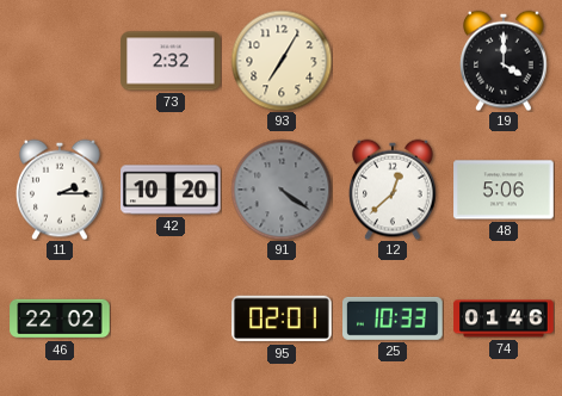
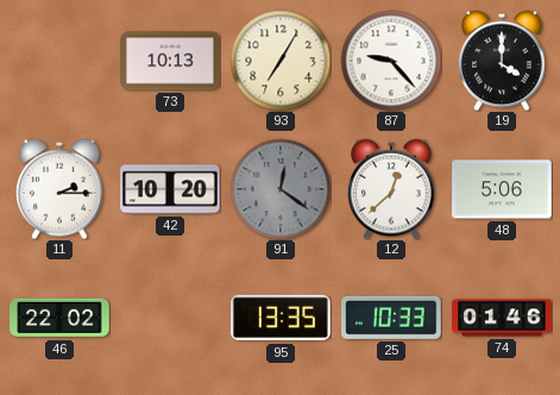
73: 2:32 -> 10:13
87: none -> 9:23
91: 4:21 -> 12:21
95: 02:01 -> 13:35
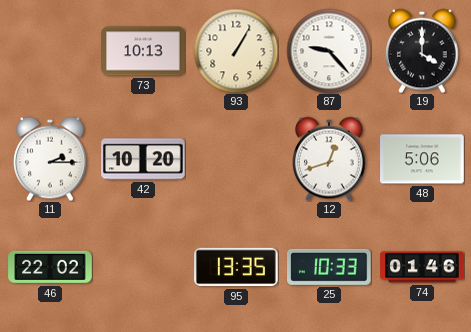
93: 7:05 -> 1:05
91: 12:21 -> none
12: 12:38 -> 12:42
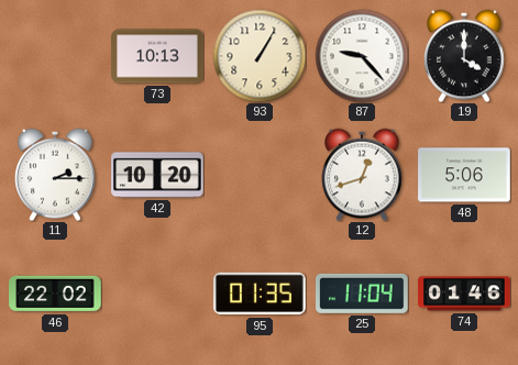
95: 13:35 -> 01:35
25: 10:33 -> 11:04
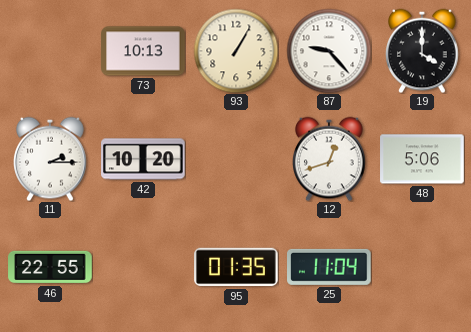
46: 22:02 -> 22:55
74: 01:46 -> none
